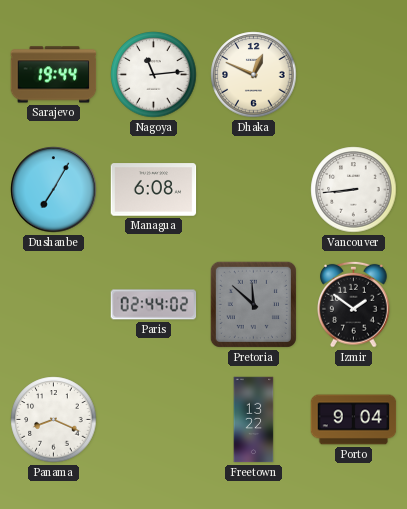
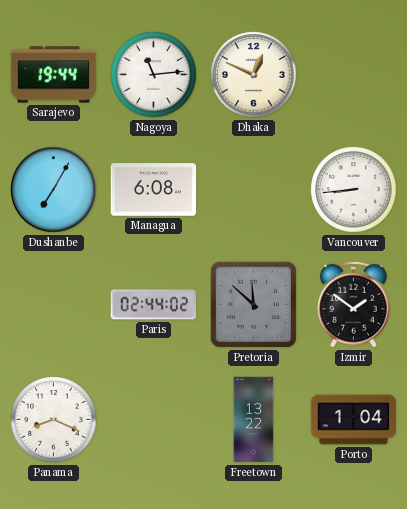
Porto: 9:04 -> 1:04
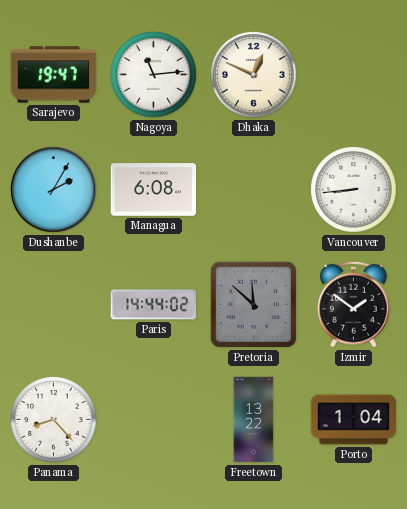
Sarajevo: 19:44 -> 19:47
Dushanbe: 7:05 -> 2:05
Paris: 02:44 -> 14:44
Panama: 8:19 -> 8:23
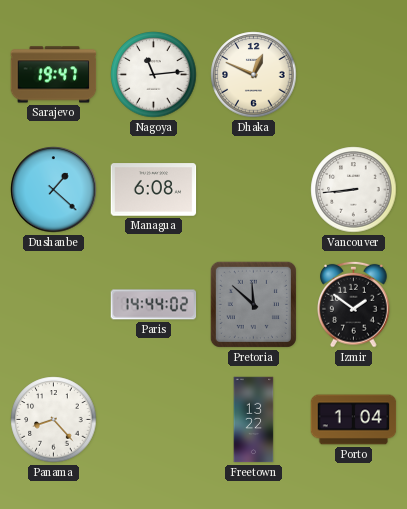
Dushanbe: 2:05 -> 1:22
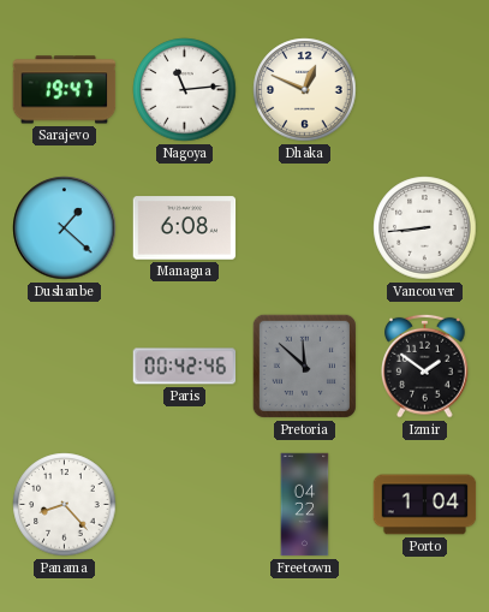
Paris: 14:44 -> 00:42
Freetown: 13:22 -> 04:22
